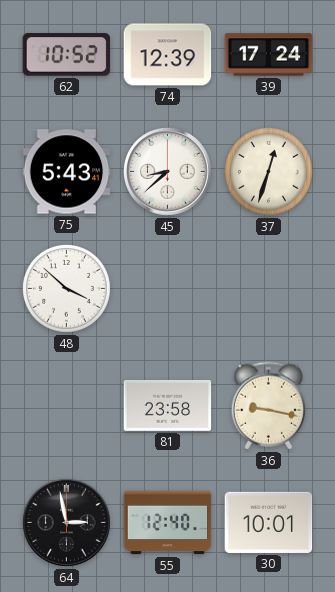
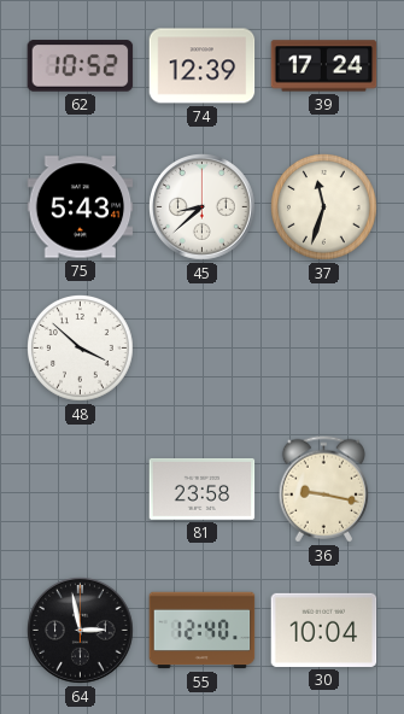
37: 12:33 -> 11:33
30: 10:01 -> 10:04
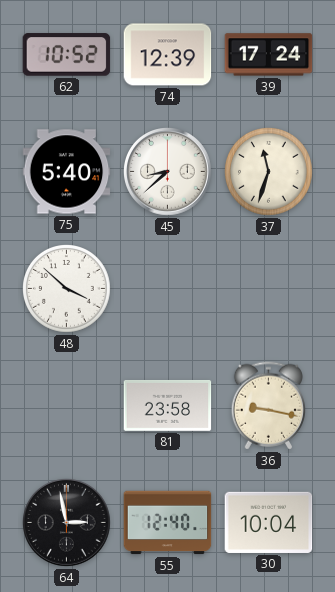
75: 5:43 -> 5:40
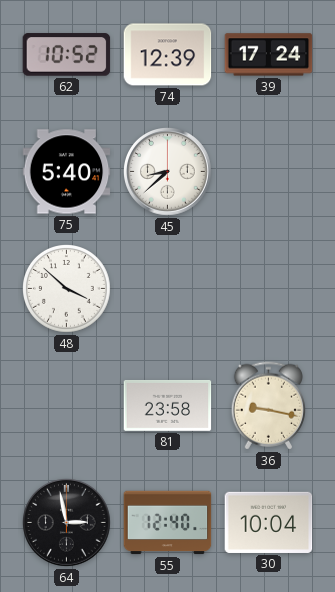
37: 11:33 -> none
